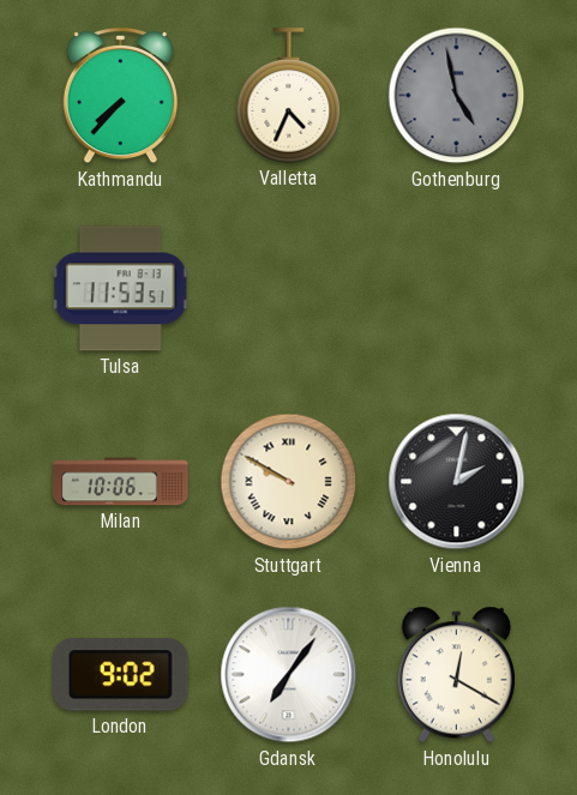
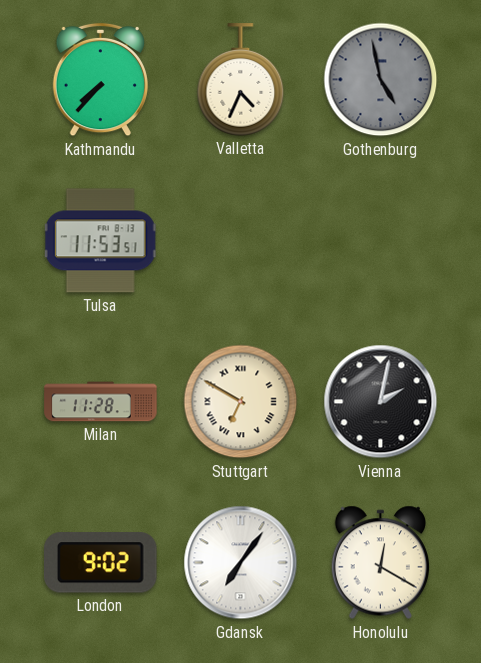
Milan: 10:06 -> 11:28
Stuttgart: 9:50 -> 6:50
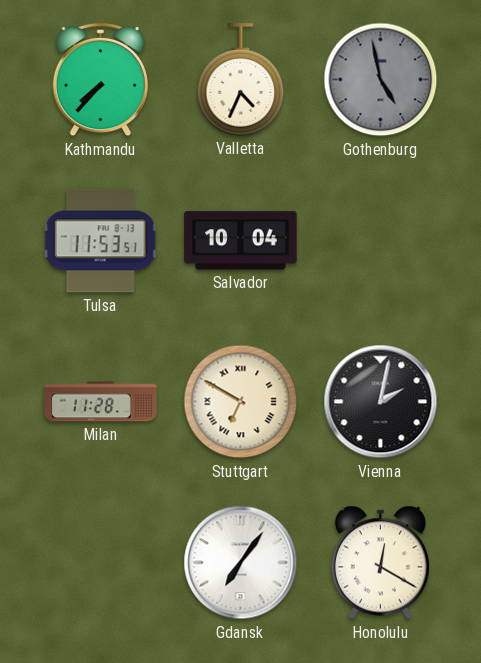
Salvador: none -> 10:04
London: 9:02 -> none
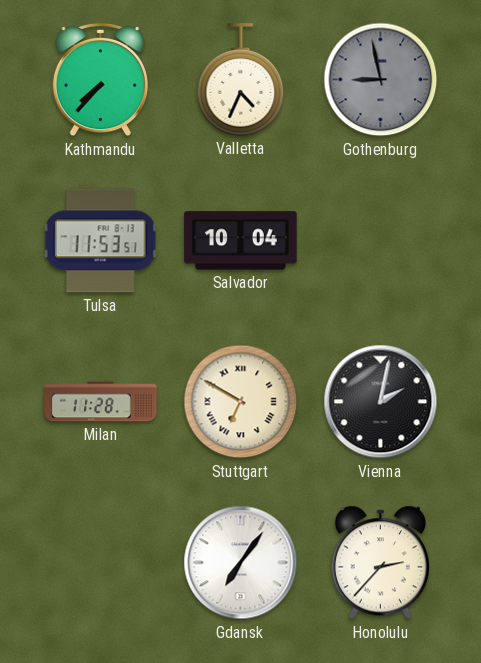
Gothenburg: 4:58 -> 8:58
Honolulu: 12:20 -> 2:37
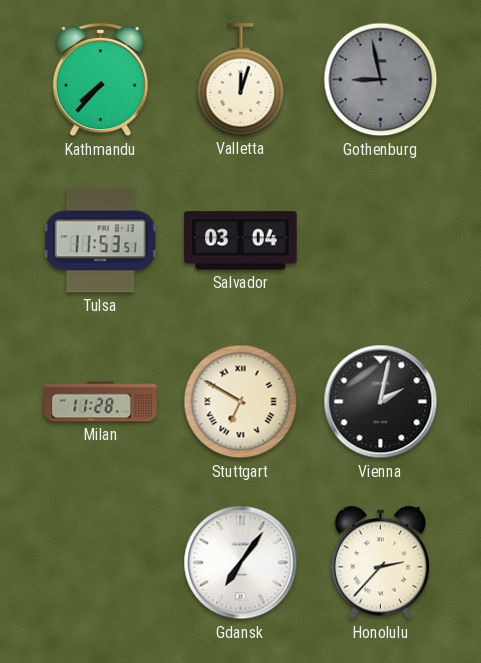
Valletta: 4:34 -> 12:03
Salvador: 10:04 -> 03:04
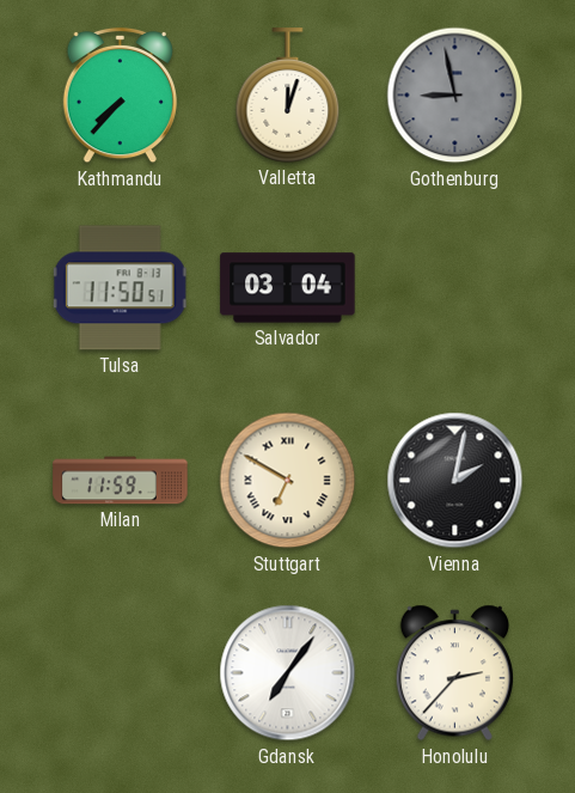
Tulsa: 11:53 -> 11:50
Milan: 11:28 -> 11:59
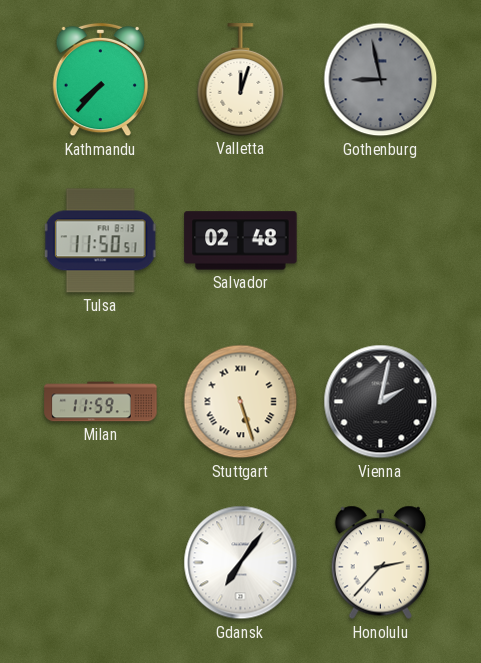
Salvador: 03:04 -> 02:48
Stuttgart: 6:50 -> 5:27
